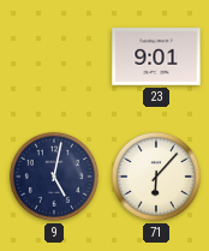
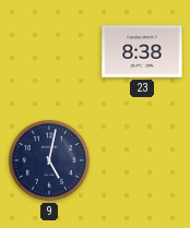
23: 9:01 -> 8:38
71: 6:07 -> none
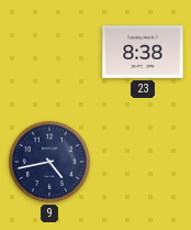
9: 5:02 -> 4:43
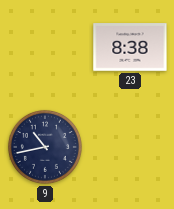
9: 4:43 -> 10:43
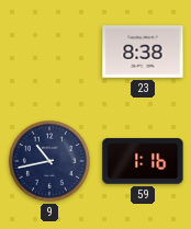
59: none -> 1:16
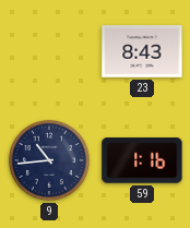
23: 8:38 -> 8:43
9: 10:43 -> 10:44
